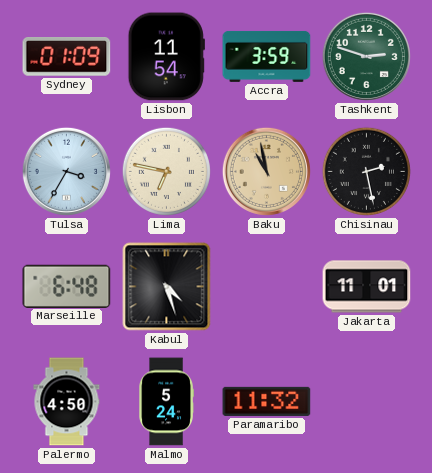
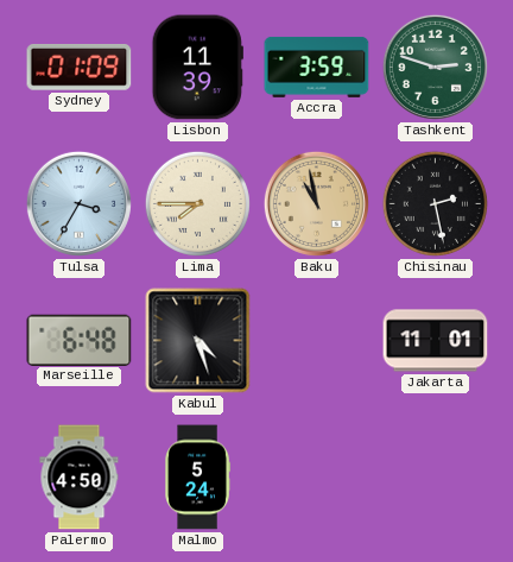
Lisbon: 11:54 -> 11:39
Lima: 6:47 -> 7:45
Paramaribo: 11:32 -> none
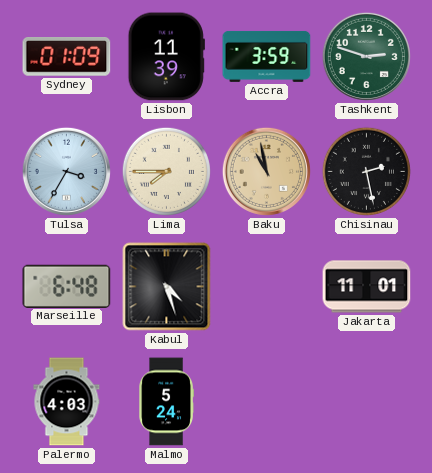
Palermo: 4:50 -> 4:03
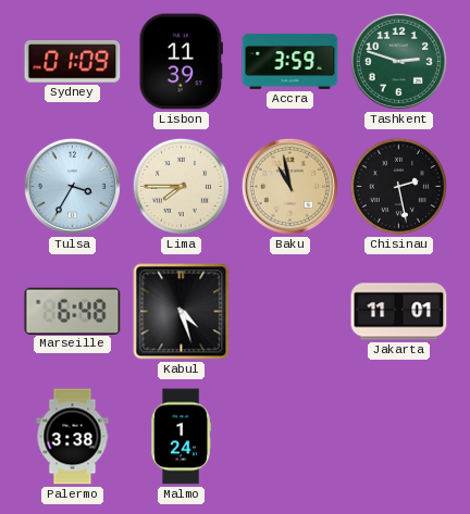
Palermo: 4:03 -> 3:38
Malmo: 5:24 -> 1:24
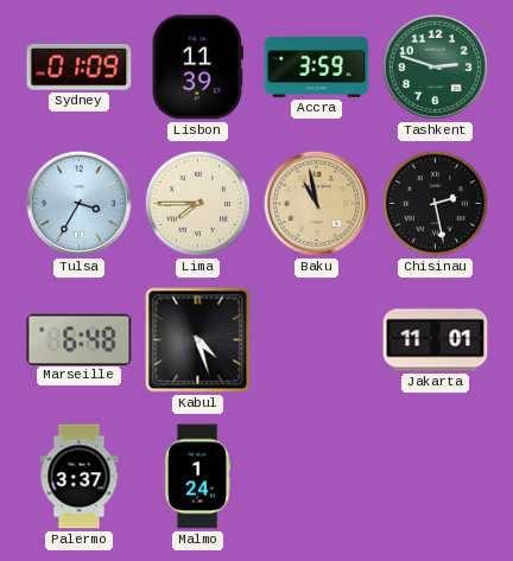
Palermo: 3:38 -> 3:37
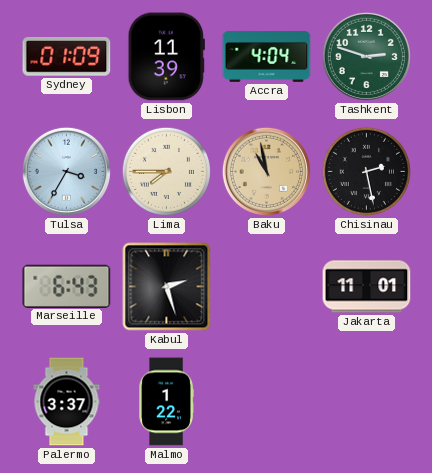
Accra: 3:59 -> 4:04
Marseille: 6:48 -> 6:43
Kabul: 4:27 -> 2:27
Malmo: 1:24 -> 1:22
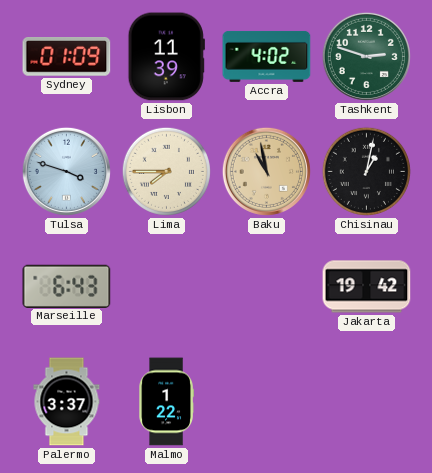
Accra: 4:04 -> 4:02
Tulsa: 3:35 -> 3:48
Chisinau: 2:28 -> 1:02
Kabul: 2:27 -> none
Jakarta: 11:01 -> 19:42
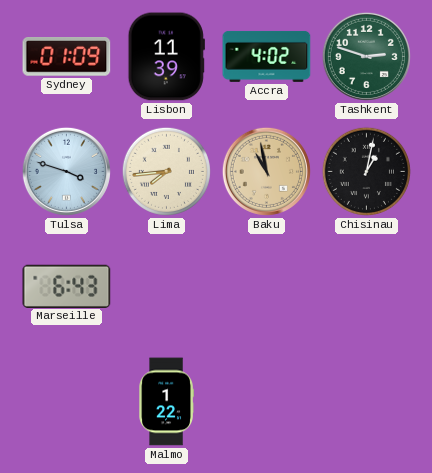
Lima: 7:45 -> 7:44
Jakarta: 19:42 -> none
Palermo: 3:37 -> none
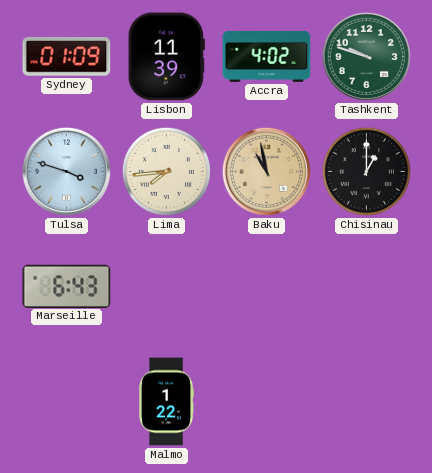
Tashkent: 2:48 -> 9:48
Chisinau: 1:02 -> 1:00
